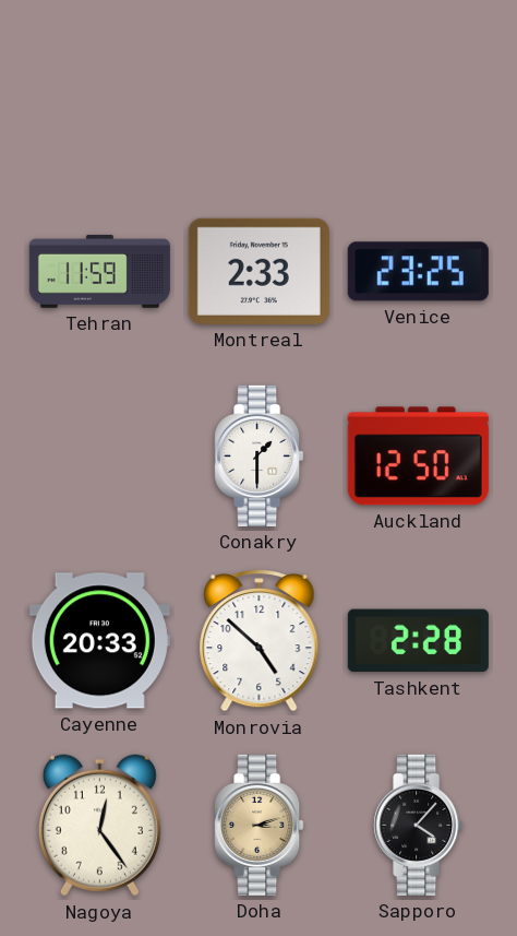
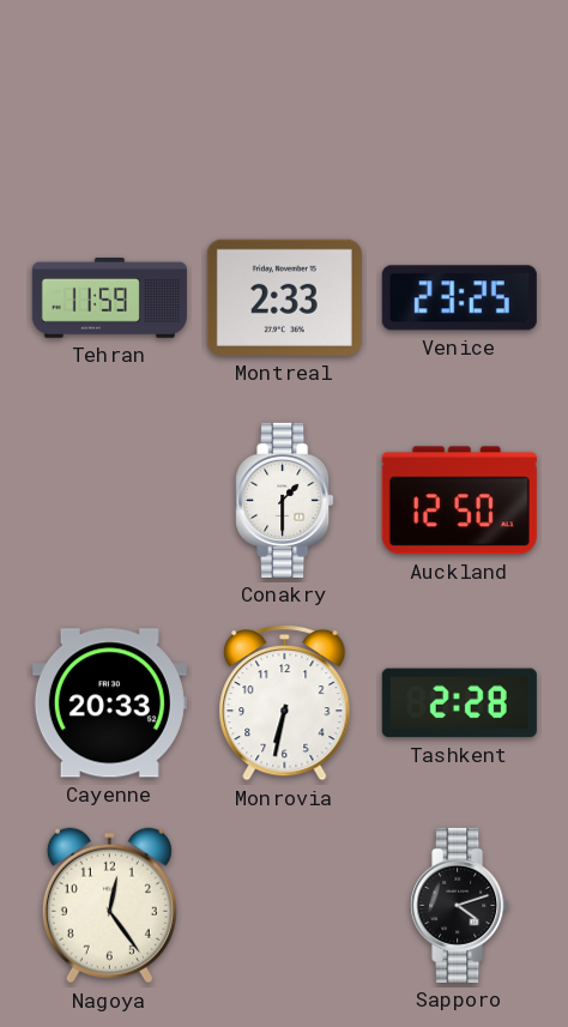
Monrovia: 4:52 -> 6:32
Doha: 3:12 -> none
Sapporo: 4:07 -> 4:12
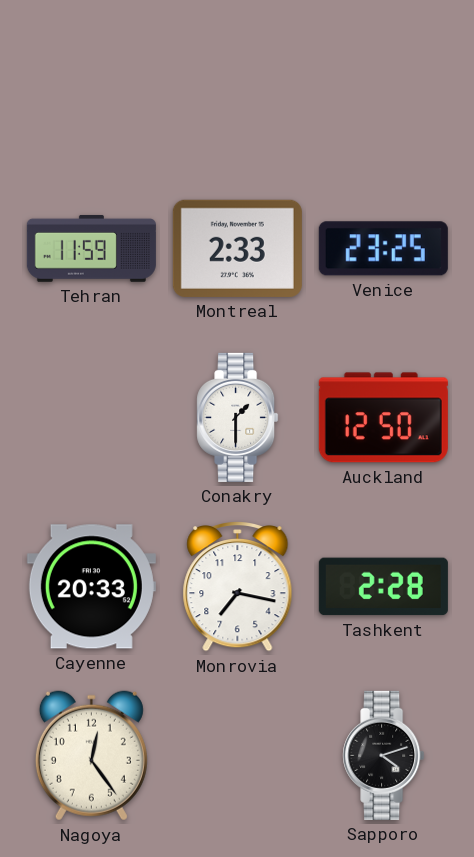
Monrovia: 6:32 -> 7:17
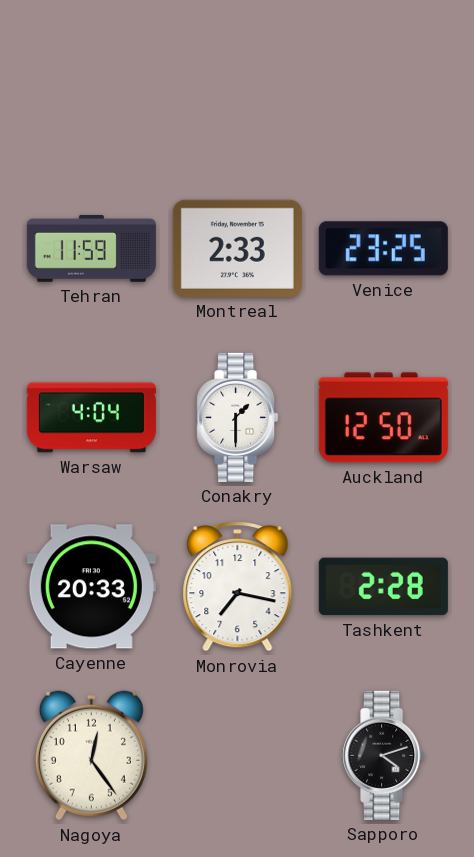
Warsaw: none -> 4:04
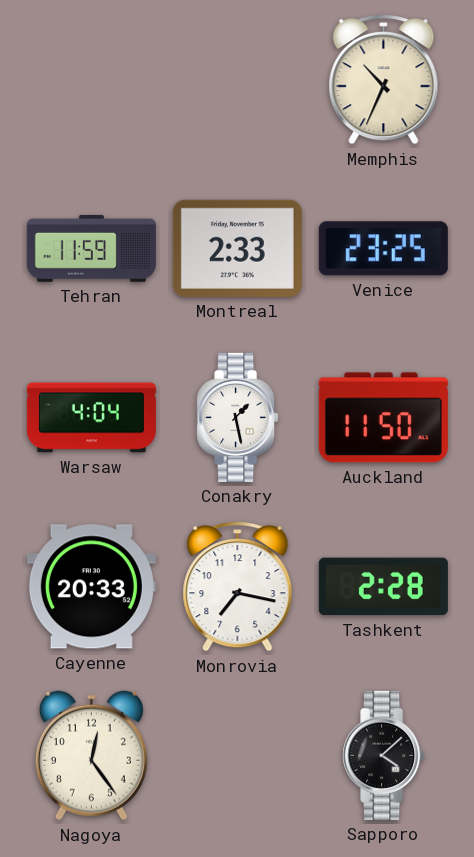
Memphis: none -> 10:34
Conakry: 1:30 -> 1:28
Auckland: 12:50 -> 11:50
Sapporo: 4:12 -> 4:08
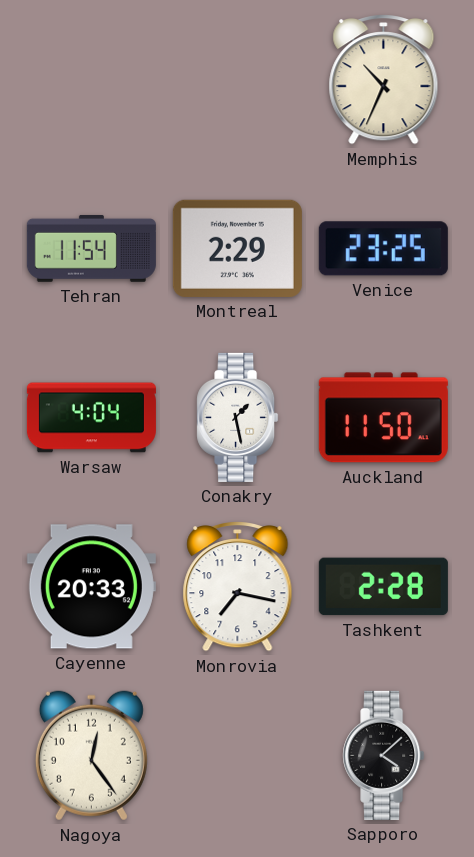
Tehran: 11:59 -> 11:54
Montreal: 2:33 -> 2:29
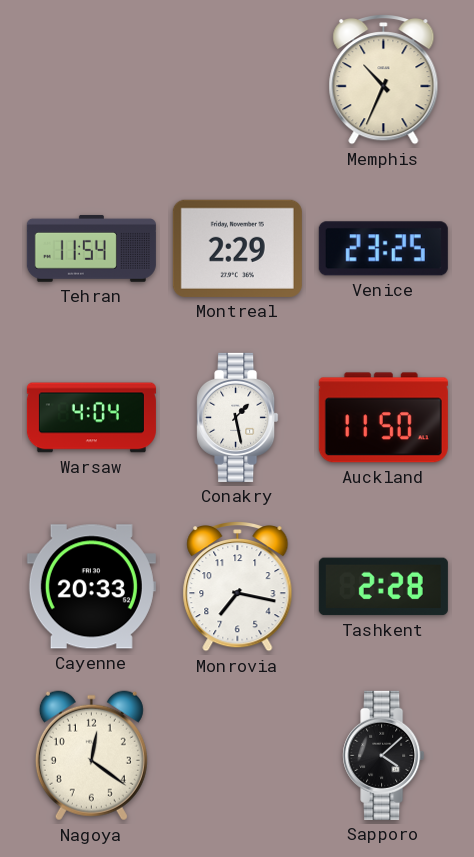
Nagoya: 12:24 -> 12:21
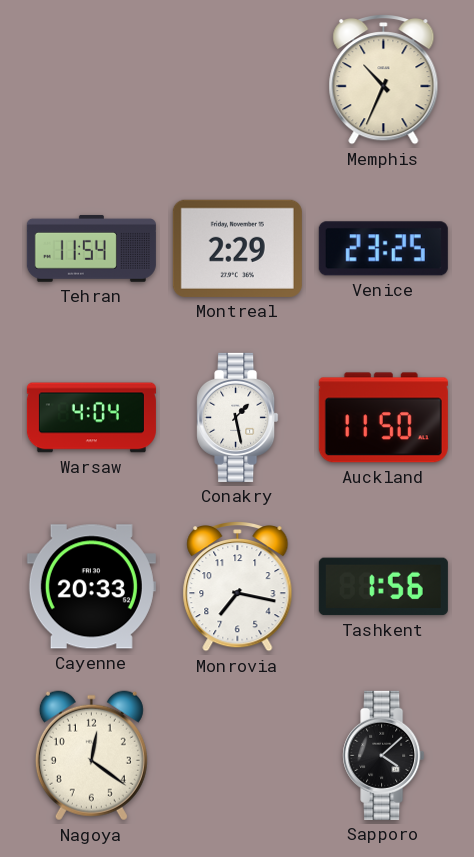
Tashkent: 2:28 -> 1:56
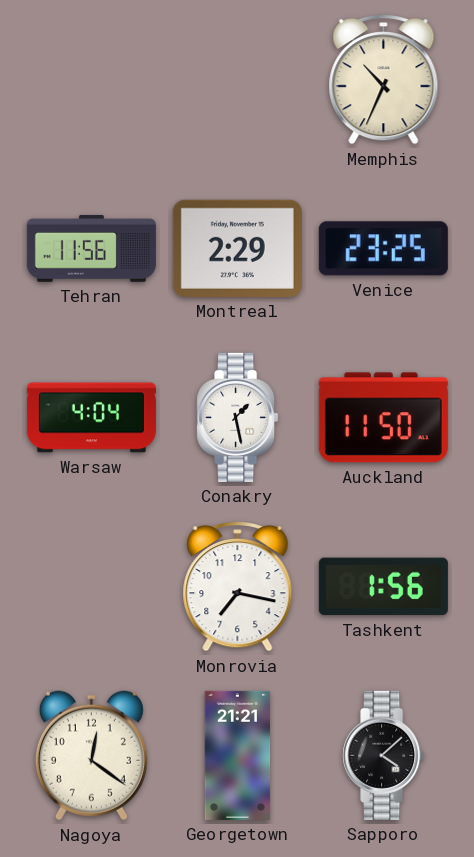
Tehran: 11:54 -> 11:56
Cayenne: 20:33 -> none
Georgetown: none -> 21:21
